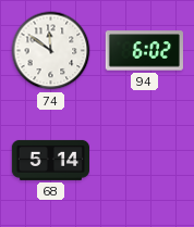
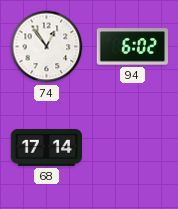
74: 11:51 -> 12:54
68: 5:14 -> 17:14
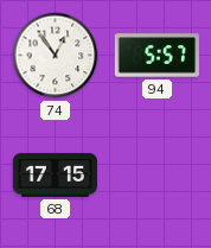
94: 6:02 -> 5:57
68: 17:14 -> 17:15
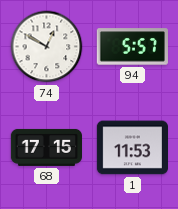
74: 12:54 -> 12:50
1: none -> 11:53
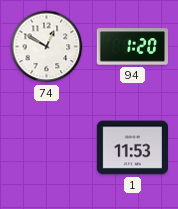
94: 5:57 -> 1:20
68: 17:15 -> none
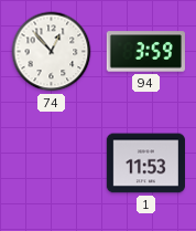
74: 12:50 -> 12:53
94: 1:20 -> 3:59
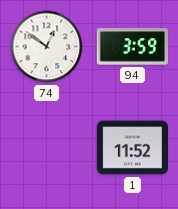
74: 12:53 -> 12:51
1: 11:53 -> 11:52
